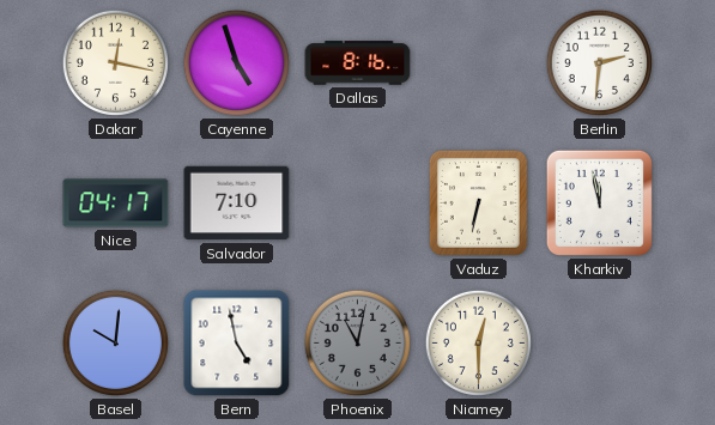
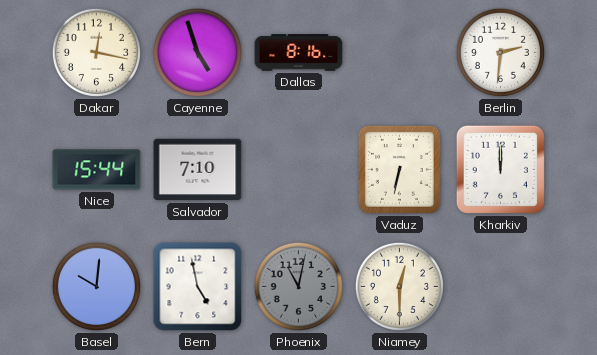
Nice: 04:17 -> 15:44
Kharkiv: 11:58 -> 12:00
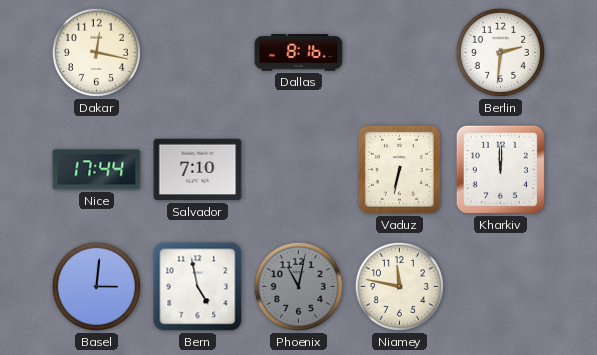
Cayenne: 4:57 -> none
Nice: 15:44 -> 17:44
Basel: 10:01 -> 3:01
Niamey: 12:30 -> 11:47
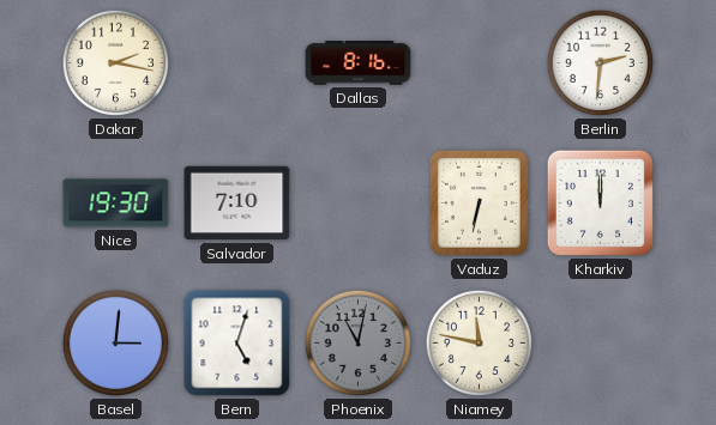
Dakar: 12:17 -> 2:17
Nice: 17:44 -> 19:30
Bern: 4:58 -> 5:03
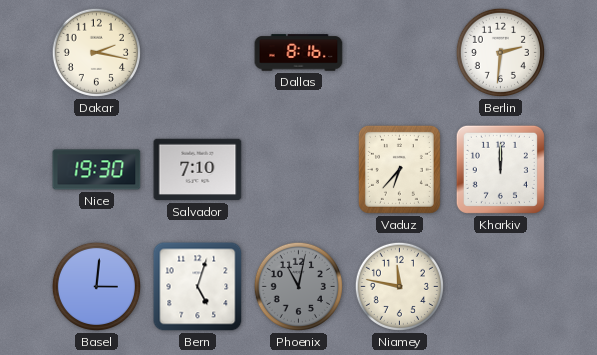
Vaduz: 6:32 -> 6:37
